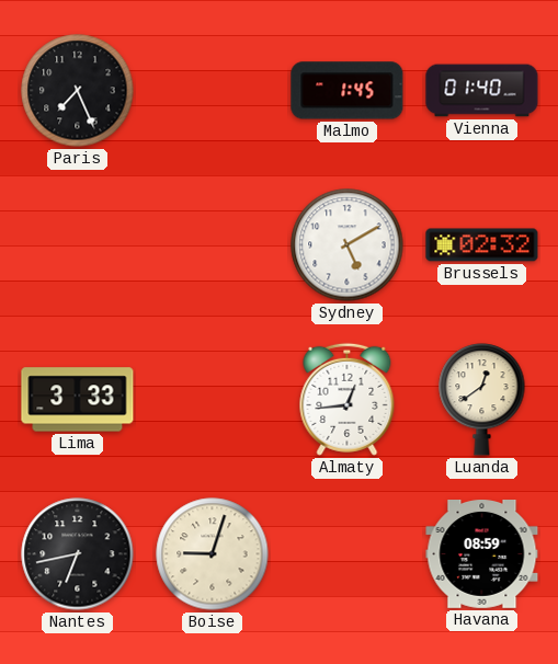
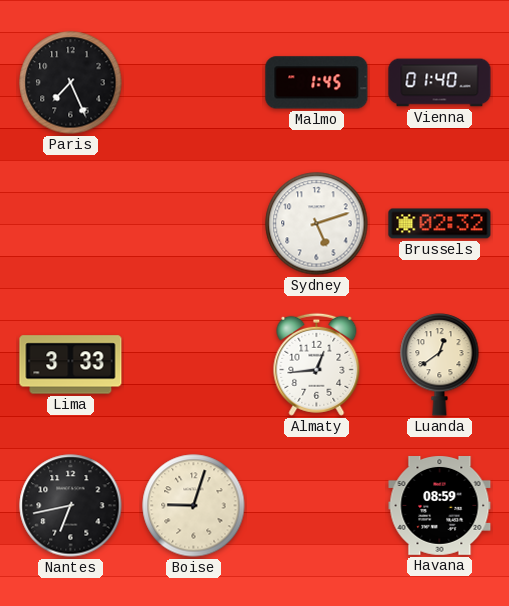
Sydney: 5:10 -> 5:12
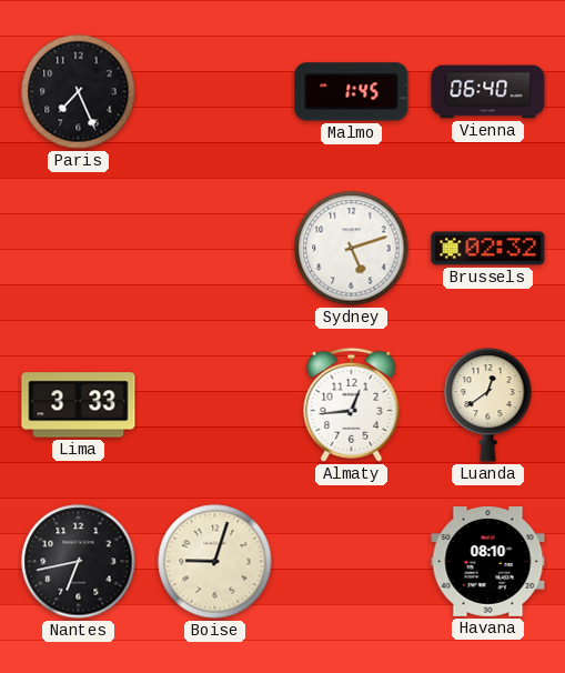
Vienna: 01:40 -> 06:40
Havana: 08:59 -> 08:10
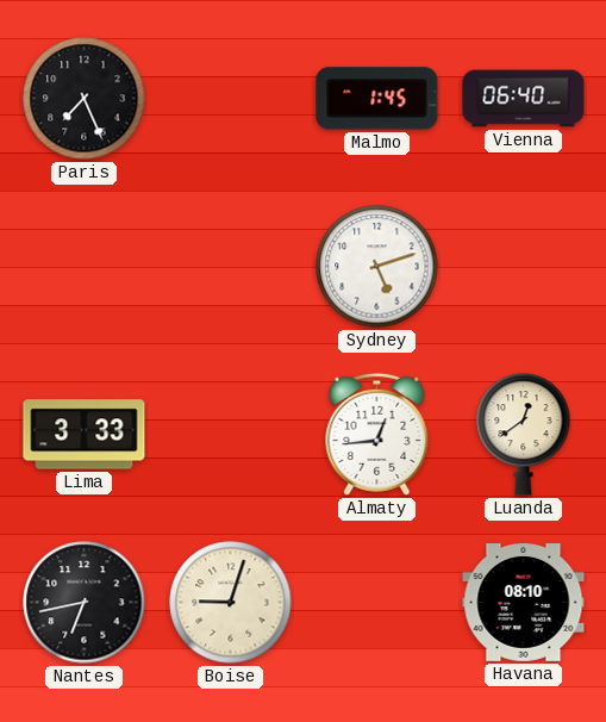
Brussels: 02:32 -> none
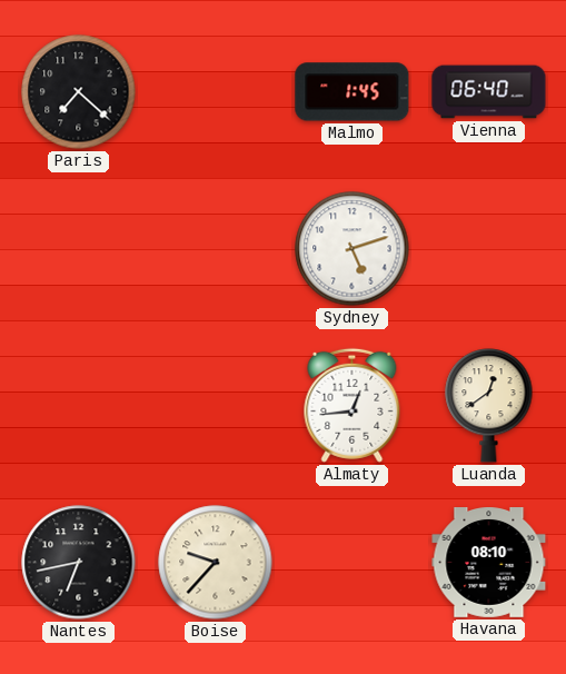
Paris: 7:26 -> 7:22
Lima: 3:33 -> none
Boise: 9:03 -> 9:37
